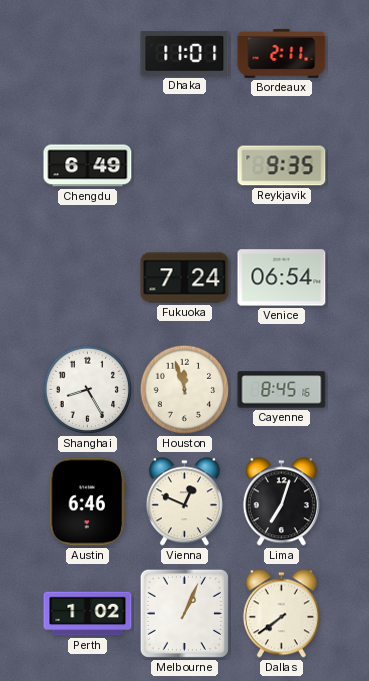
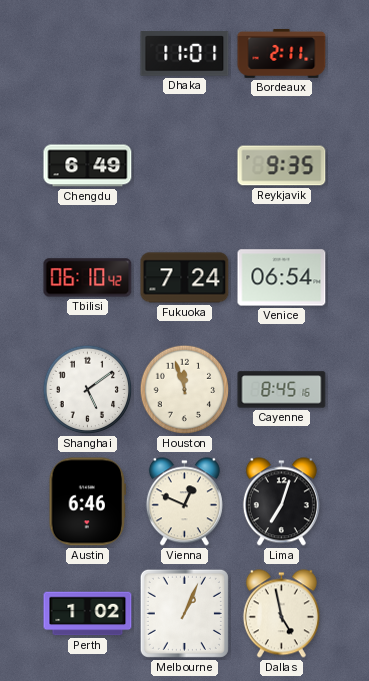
Tbilisi: none -> 06:10
Shanghai: 8:25 -> 5:09
Dallas: 7:39 -> 4:58
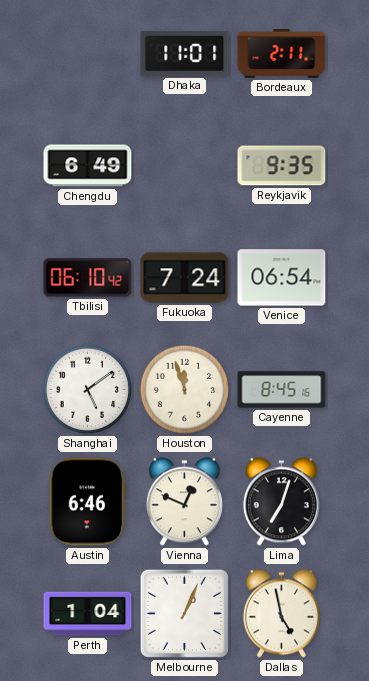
Perth: 1:02 -> 1:04
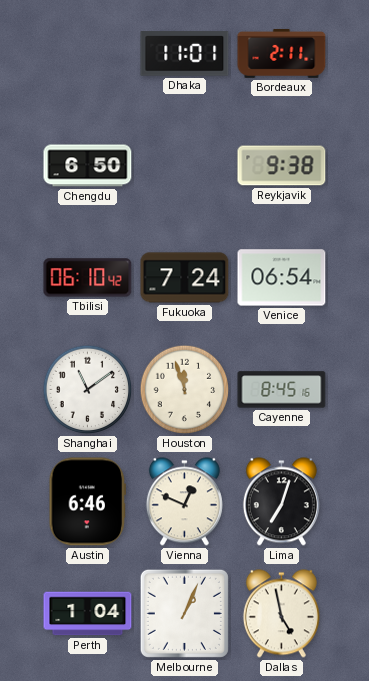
Chengdu: 6:49 -> 6:50
Reykjavik: 9:35 -> 9:38
Shanghai: 5:09 -> 11:09
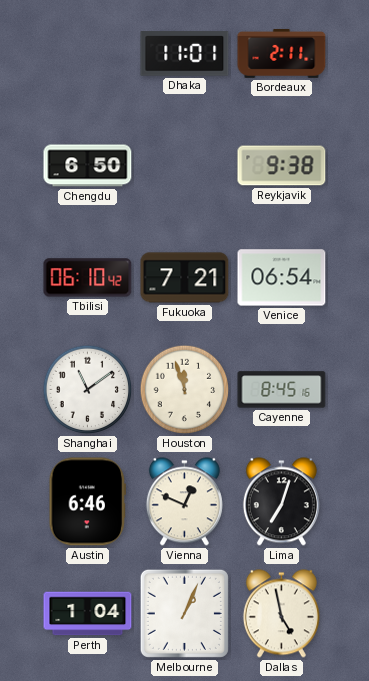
Fukuoka: 7:24 -> 7:21
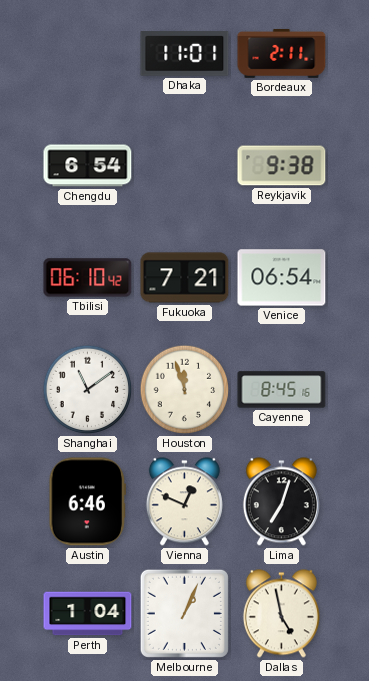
Chengdu: 6:50 -> 6:54
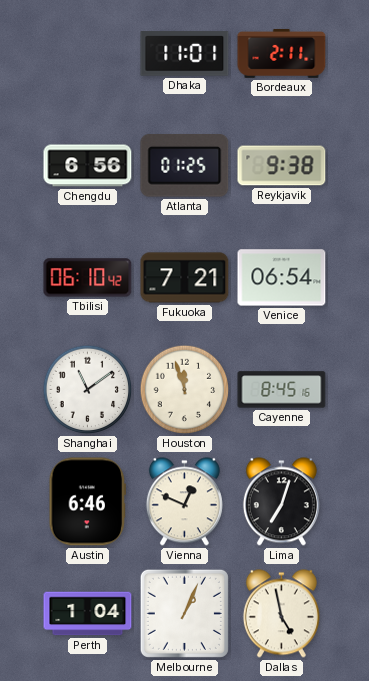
Chengdu: 6:54 -> 6:56
Atlanta: none -> 01:25
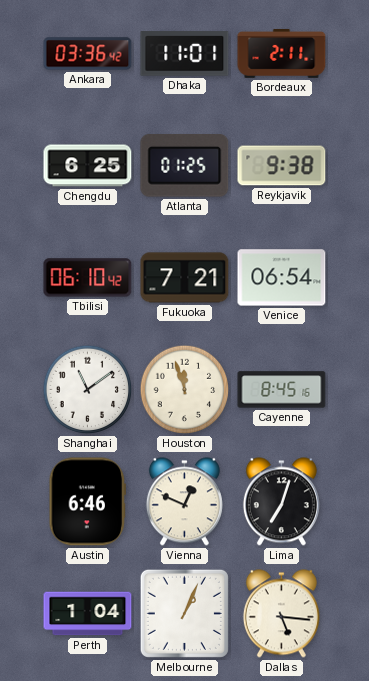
Ankara: none -> 03:36
Chengdu: 6:56 -> 6:25
Dallas: 4:58 -> 5:16
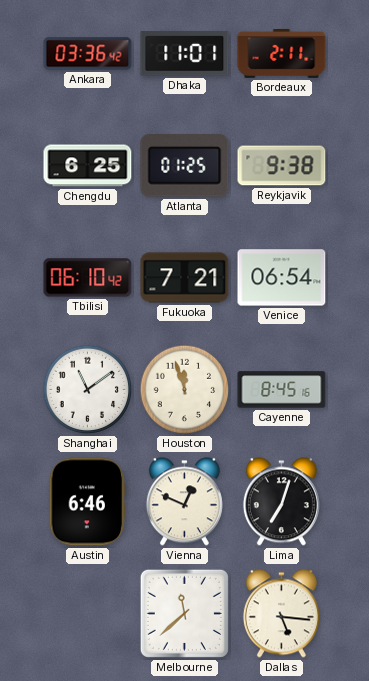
Perth: 1:04 -> none
Melbourne: 1:04 -> 11:38
